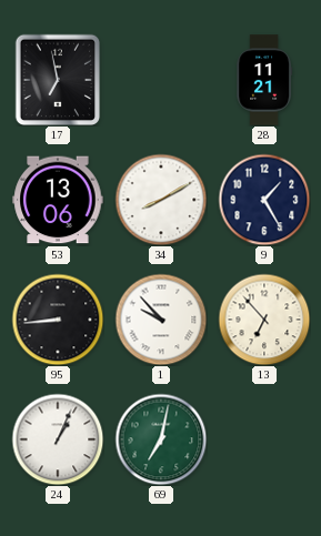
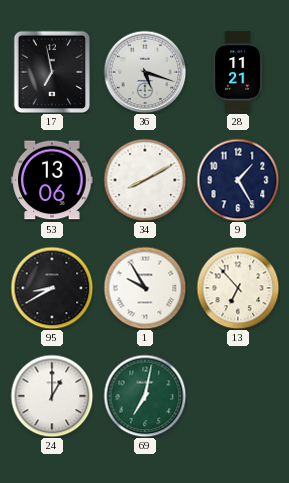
36: none -> 5:18
95: 8:44 -> 8:40
1: 9:53 -> 9:55
24: 1:04 -> 1:00
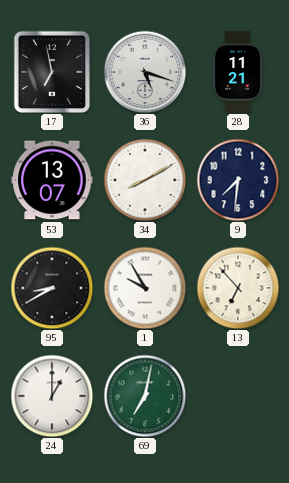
53: 13:06 -> 13:07
9: 1:25 -> 7:31
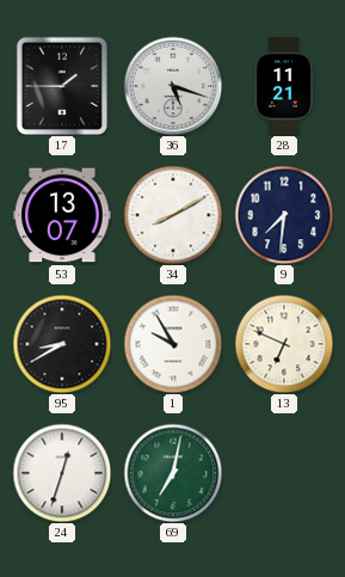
17: 6:58 -> 1:45
13: 6:53 -> 6:49
24: 1:00 -> 12:33
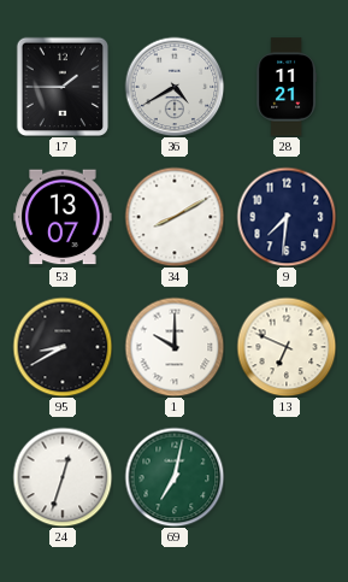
36: 5:18 -> 4:40
1: 9:55 -> 10:00
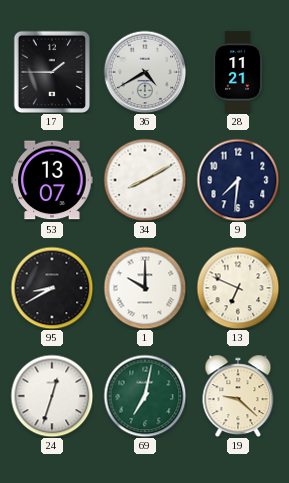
19: none -> 9:22
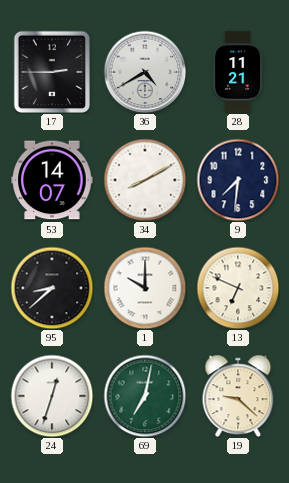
17: 1:45 -> 2:45
53: 13:07 -> 14:07
95: 8:40 -> 8:38
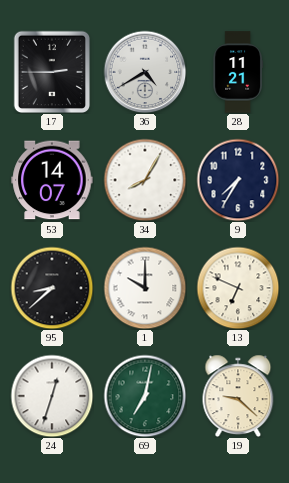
34: 8:10 -> 8:05
9: 7:31 -> 7:35
